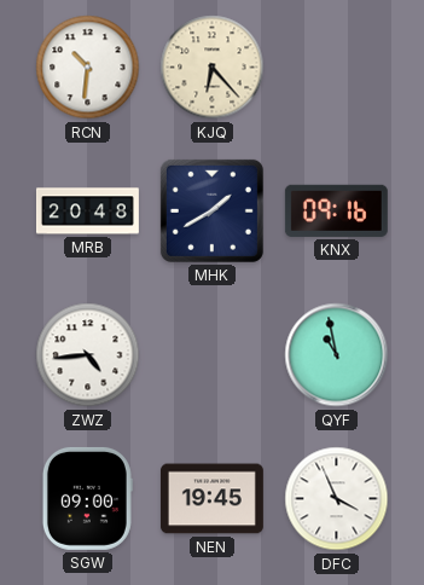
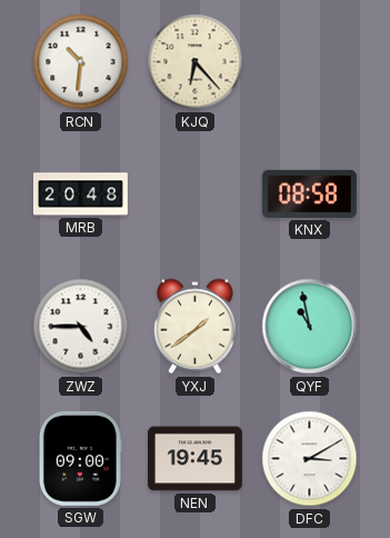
MHK: 1:40 -> none
KNX: 09:16 -> 08:58
ZWZ: 4:44 -> 4:45
YXJ: none -> 1:39
DFC: 3:56 -> 3:10
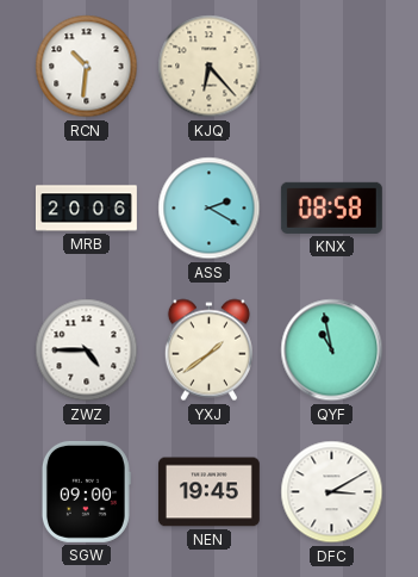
MRB: 20:48 -> 20:06
ASS: none -> 2:20
